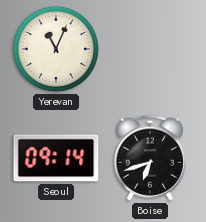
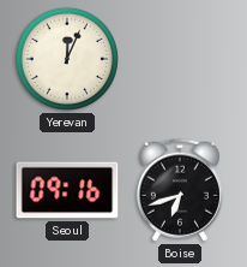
Yerevan: 11:04 -> 12:04
Seoul: 09:14 -> 09:16
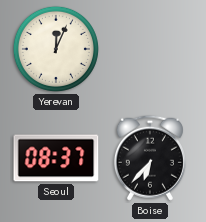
Seoul: 09:16 -> 08:37
Boise: 6:42 -> 6:37
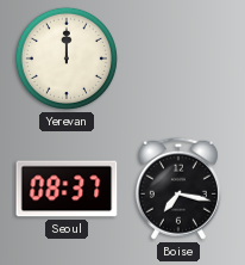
Yerevan: 12:04 -> 12:00
Boise: 6:37 -> 7:17
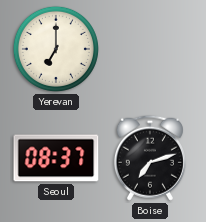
Yerevan: 12:00 -> 7:00
Boise: 7:17 -> 7:12
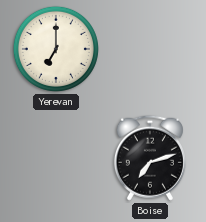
Seoul: 08:37 -> none
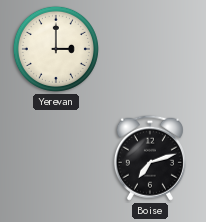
Yerevan: 7:00 -> 3:00
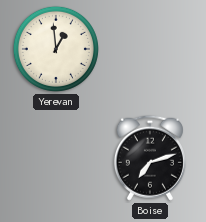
Yerevan: 3:00 -> 12:59
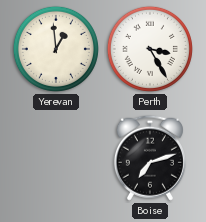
Perth: none -> 3:25
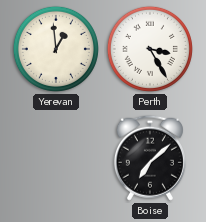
Boise: 7:12 -> 7:08
